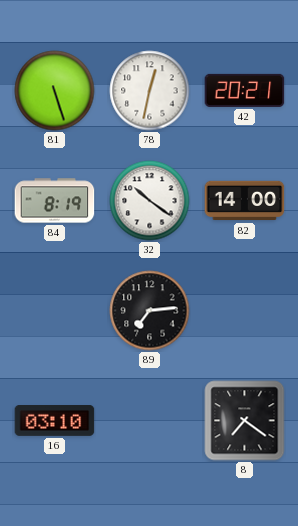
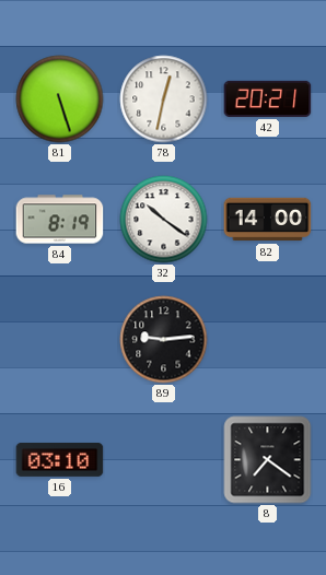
89: 7:14 -> 9:14
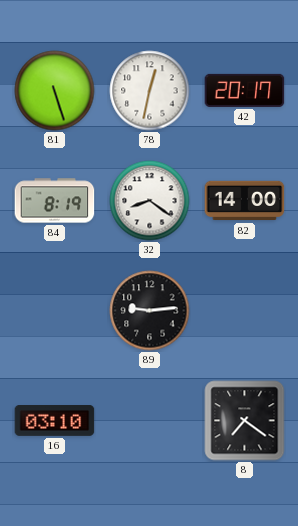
42: 20:21 -> 20:17
32: 10:21 -> 8:21
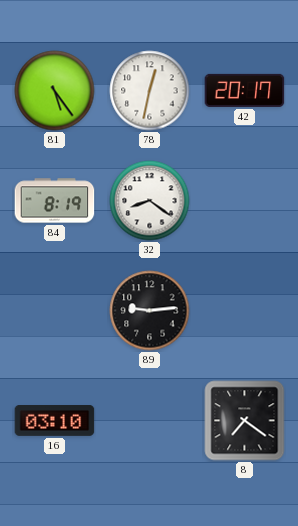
81: 5:27 -> 5:24
82: 14:00 -> none
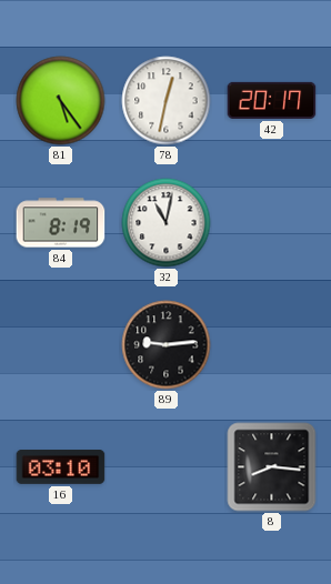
32: 8:21 -> 11:02
8: 7:21 -> 8:16
